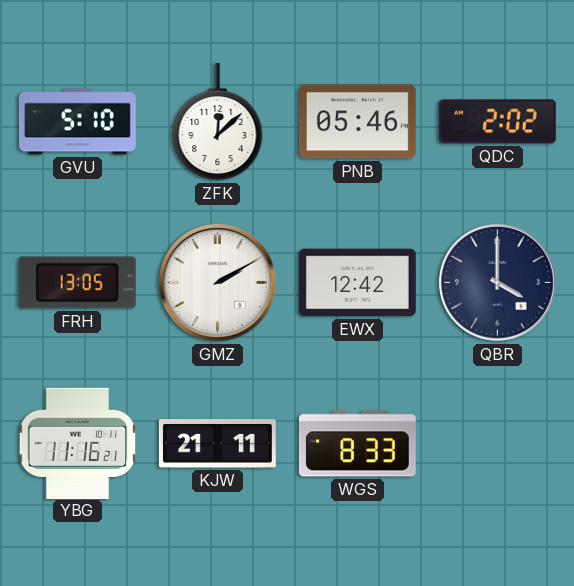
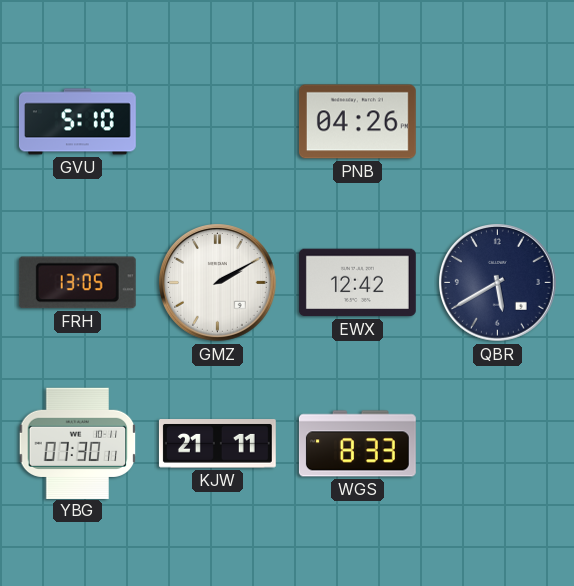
ZFK: 12:08 -> none
PNB: 05:46 -> 04:26
QDC: 2:02 -> none
QBR: 4:00 -> 5:40
YBG: 11:16 -> 07:30
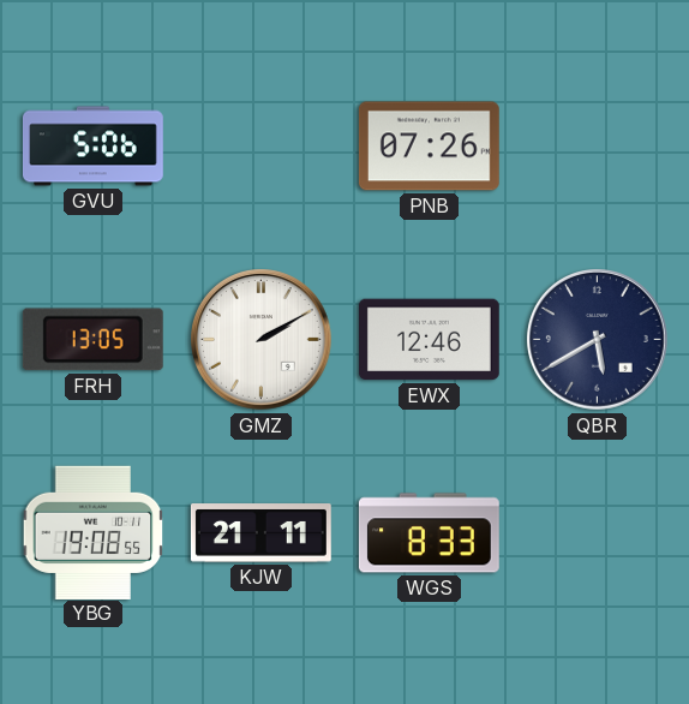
GVU: 5:10 -> 5:06
PNB: 04:26 -> 07:26
EWX: 12:42 -> 12:46
YBG: 07:30 -> 19:08
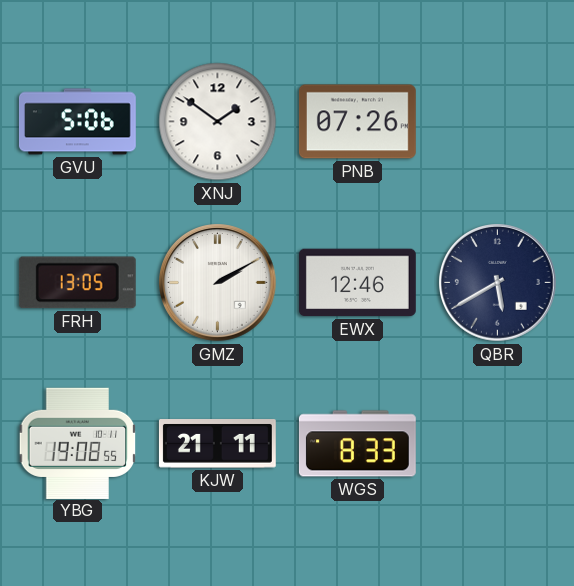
XNJ: none -> 1:51
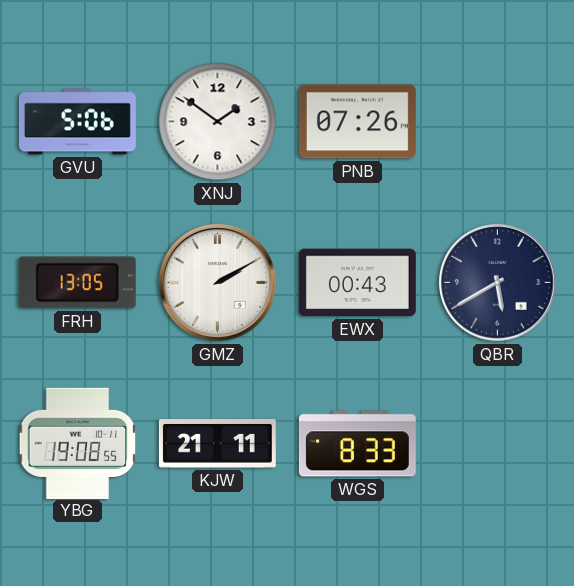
EWX: 12:46 -> 00:43
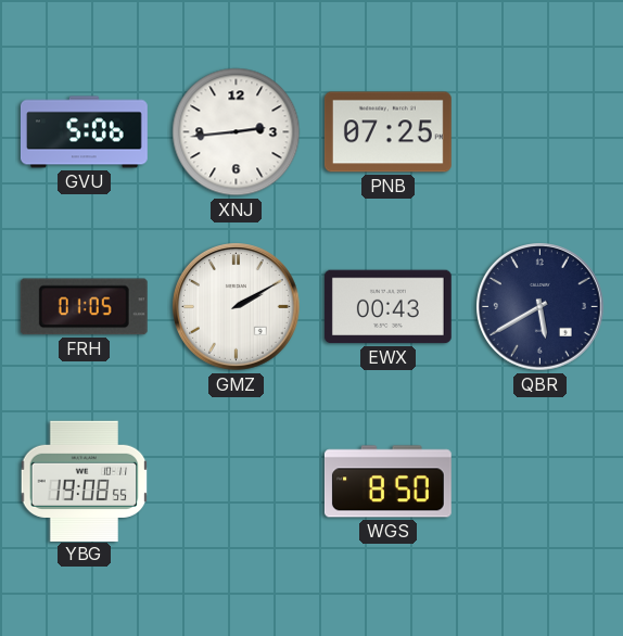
XNJ: 1:51 -> 2:44
PNB: 07:26 -> 07:25
FRH: 13:05 -> 01:05
KJW: 21:11 -> none
WGS: 8:33 -> 8:50
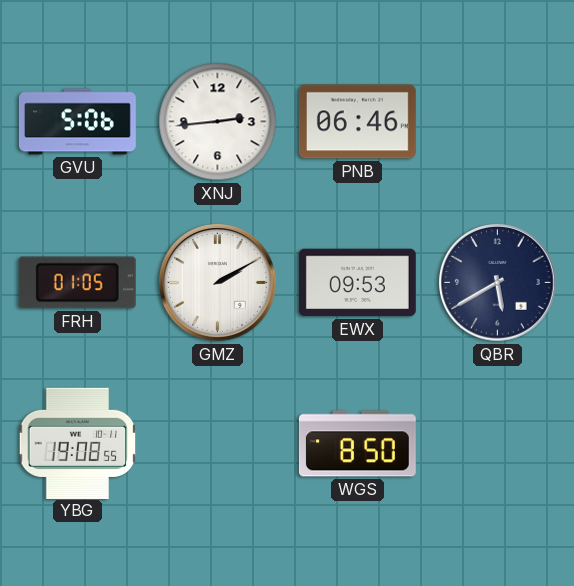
PNB: 07:25 -> 06:46
EWX: 00:43 -> 09:53
